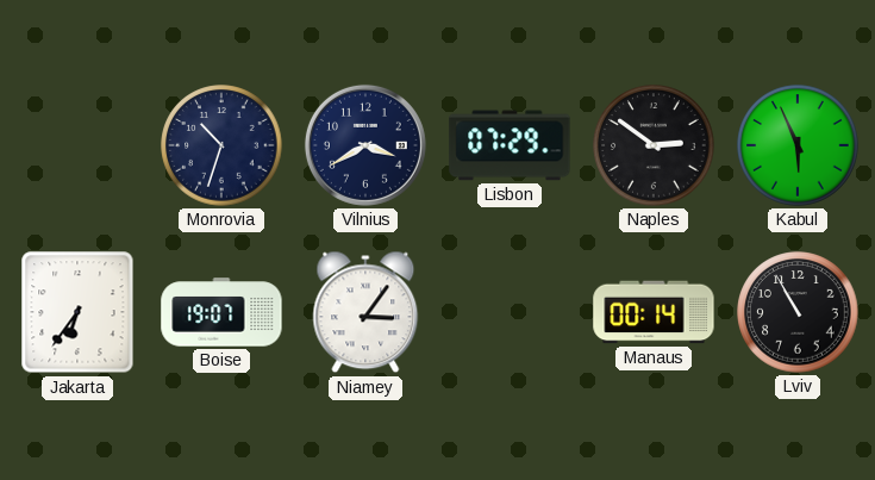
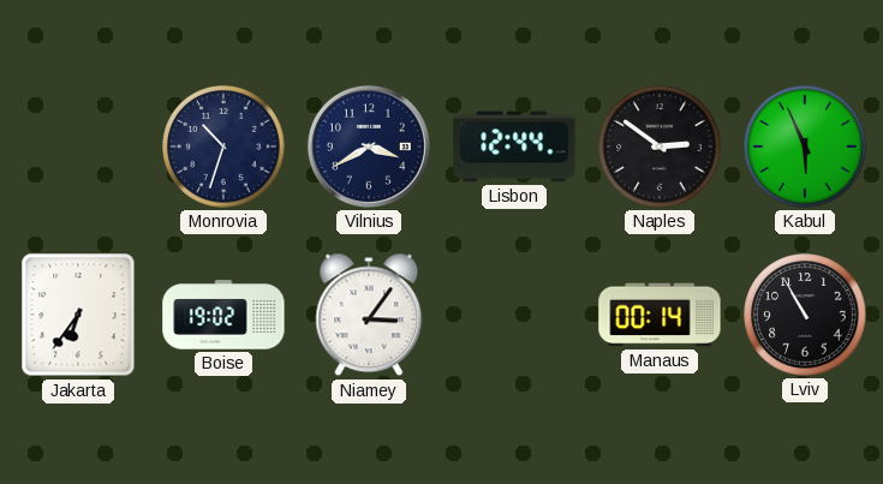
Lisbon: 07:29 -> 12:44
Boise: 19:07 -> 19:02
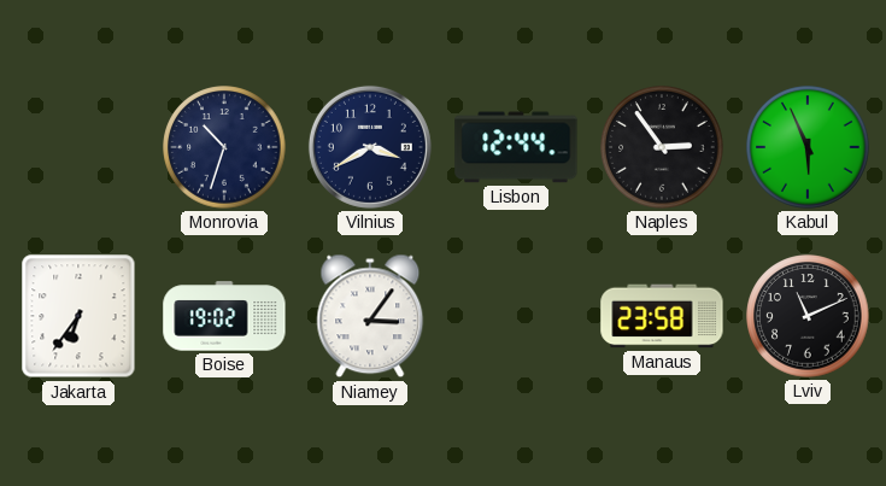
Naples: 2:51 -> 2:54
Manaus: 00:14 -> 23:58
Lviv: 10:55 -> 11:11
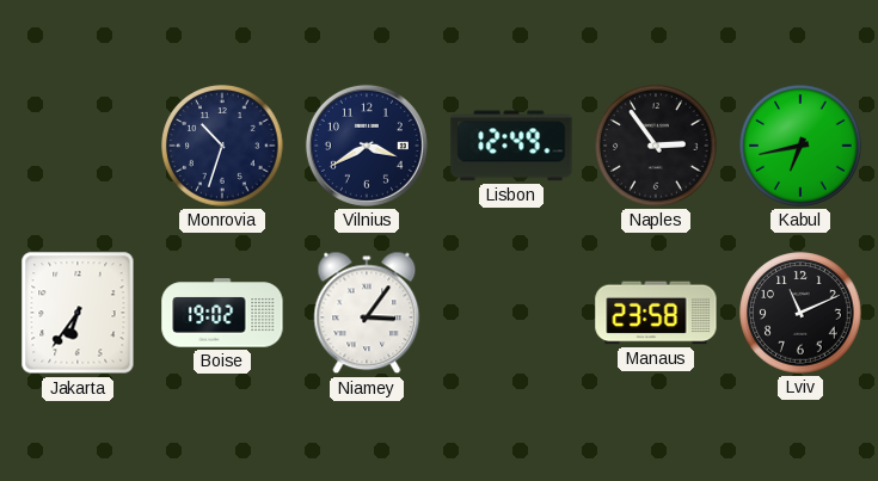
Lisbon: 12:44 -> 12:49
Kabul: 5:56 -> 6:43
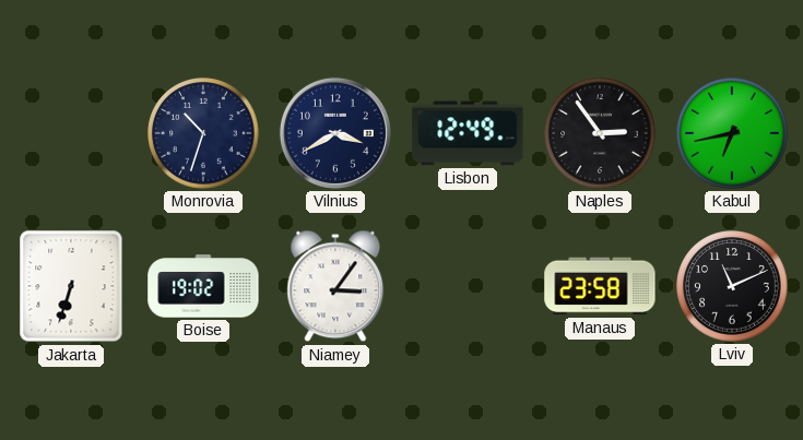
Jakarta: 6:36 -> 6:33
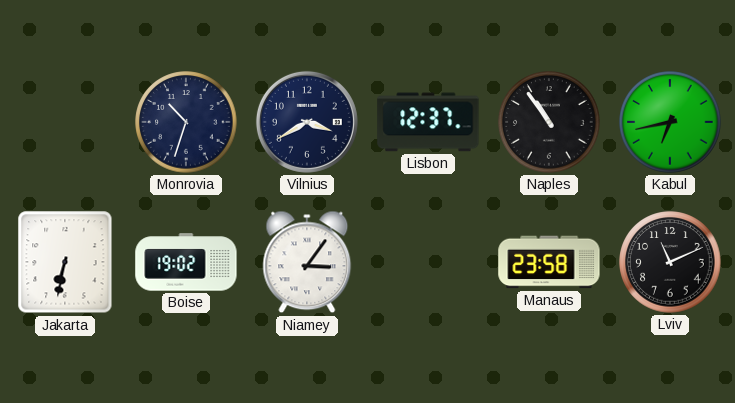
Lisbon: 12:49 -> 12:37
Naples: 2:54 -> 10:54
Jakarta: 6:33 -> 6:32
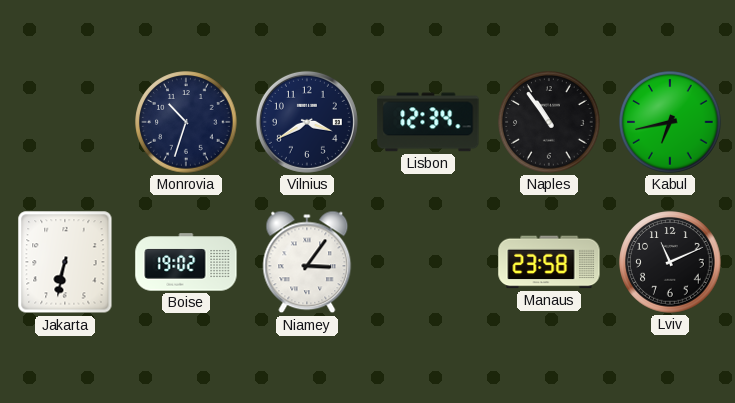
Lisbon: 12:37 -> 12:34
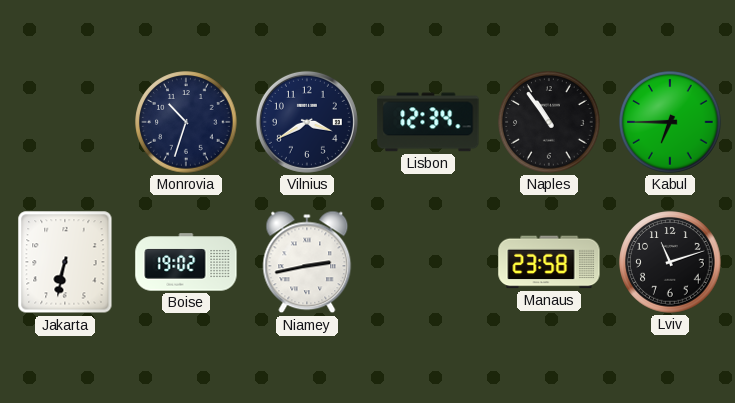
Kabul: 6:43 -> 6:45
Niamey: 3:06 -> 2:43
Lviv: 11:11 -> 11:12
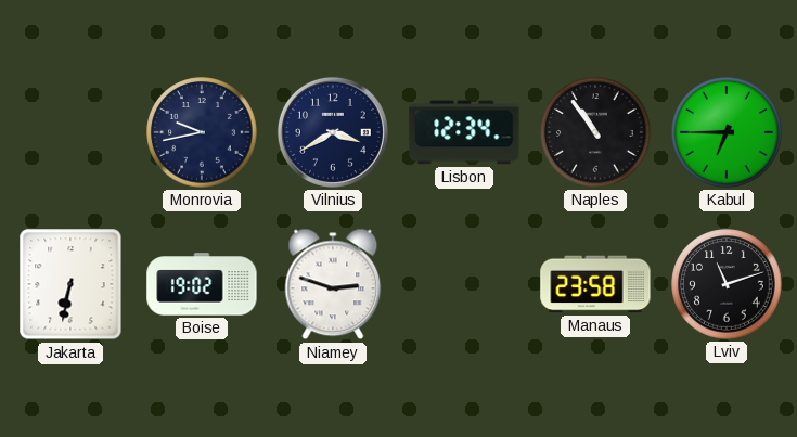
Monrovia: 10:33 -> 9:43
Niamey: 2:43 -> 2:48
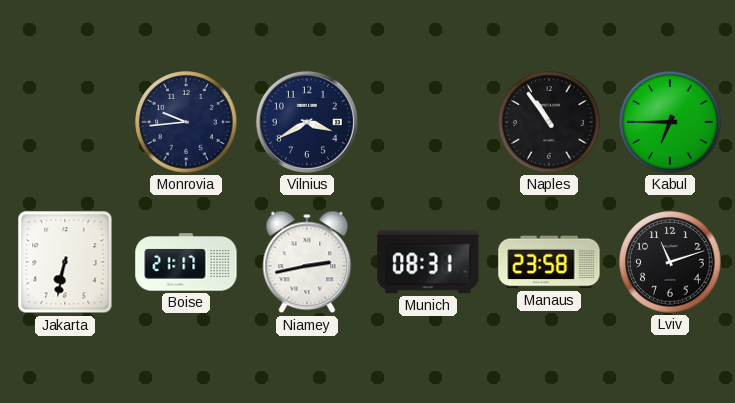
Monrovia: 9:43 -> 9:44
Lisbon: 12:34 -> none
Boise: 19:02 -> 21:17
Niamey: 2:48 -> 2:43
Munich: none -> 08:31
